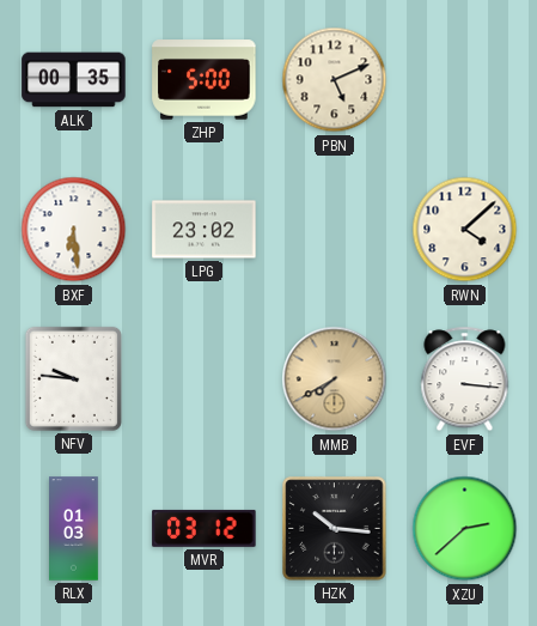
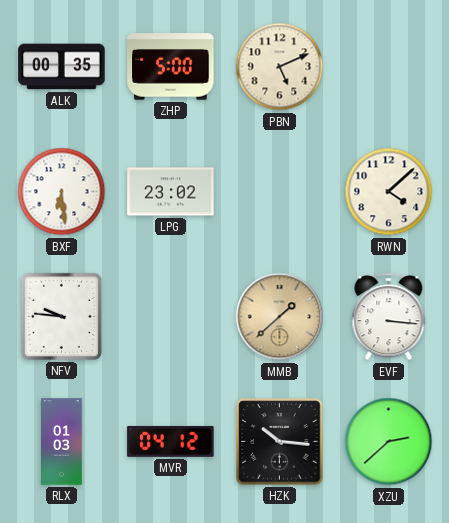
MMB: 7:40 -> 1:38
MVR: 03:12 -> 04:12
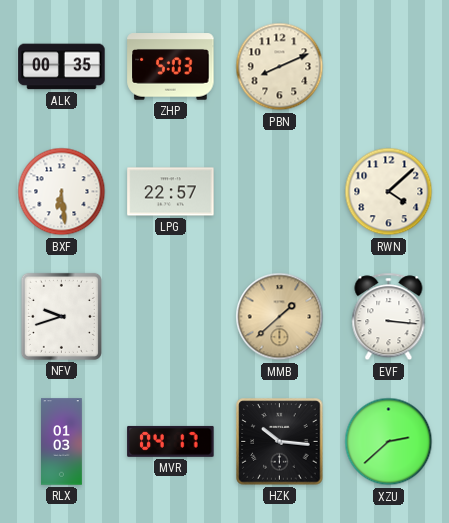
ZHP: 5:00 -> 5:03
PBN: 5:11 -> 8:11
LPG: 23:02 -> 22:57
NFV: 9:46 -> 9:42
MVR: 04:12 -> 04:17
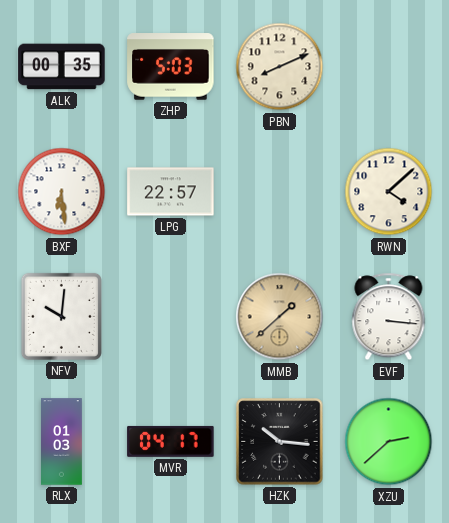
NFV: 9:42 -> 10:01
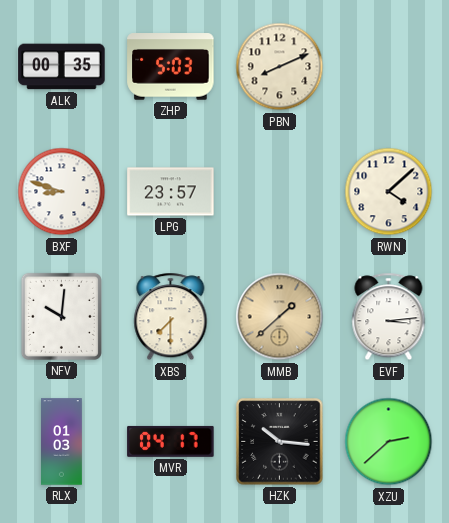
BXF: 6:29 -> 8:48
LPG: 22:57 -> 23:57
XBS: none -> 7:30
EVF: 3:16 -> 3:14
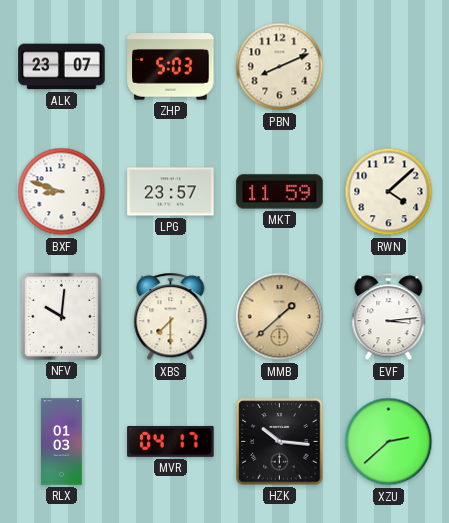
ALK: 00:35 -> 23:07
MKT: none -> 11:59
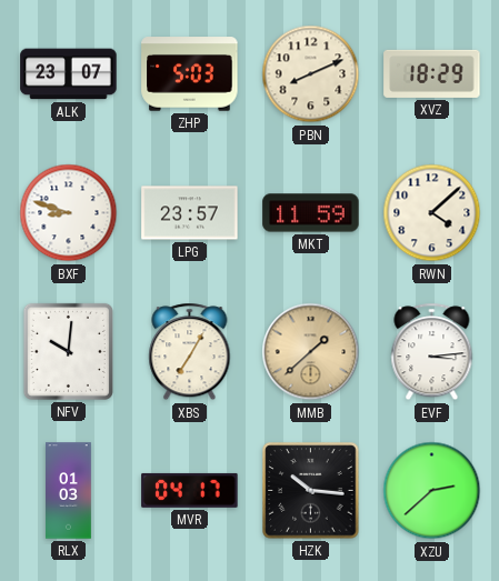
XVZ: none -> 18:29
XBS: 7:30 -> 7:05
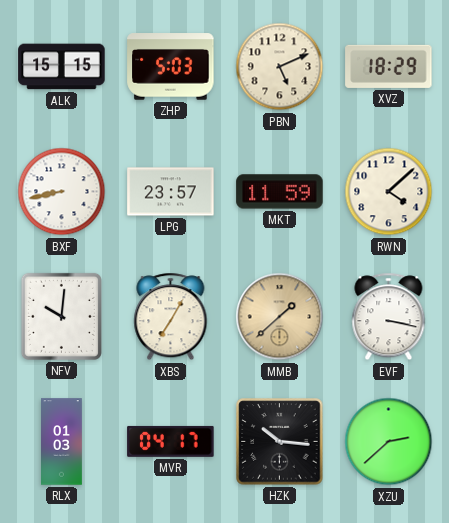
ALK: 23:07 -> 15:15
PBN: 8:11 -> 5:11
BXF: 8:48 -> 8:43
EVF: 3:14 -> 3:17
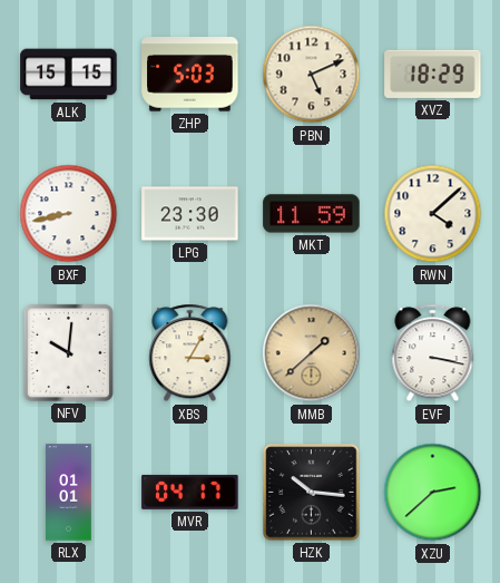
LPG: 23:57 -> 23:30
XBS: 7:05 -> 3:05
RLX: 01:03 -> 01:01
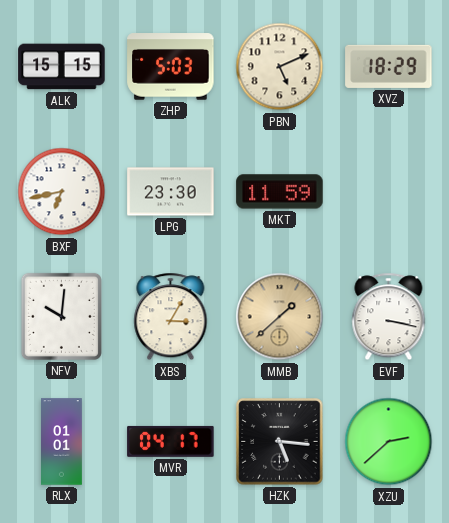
BXF: 8:43 -> 6:43
RWN: 4:08 -> none
HZK: 10:16 -> 5:16
